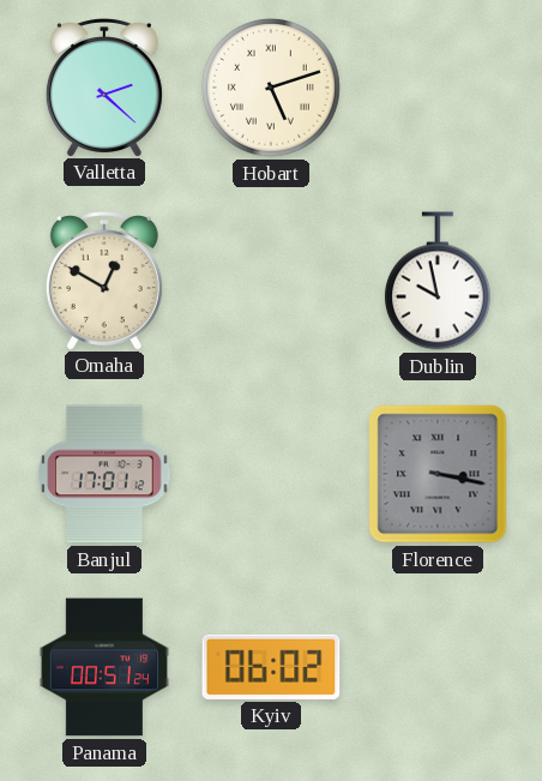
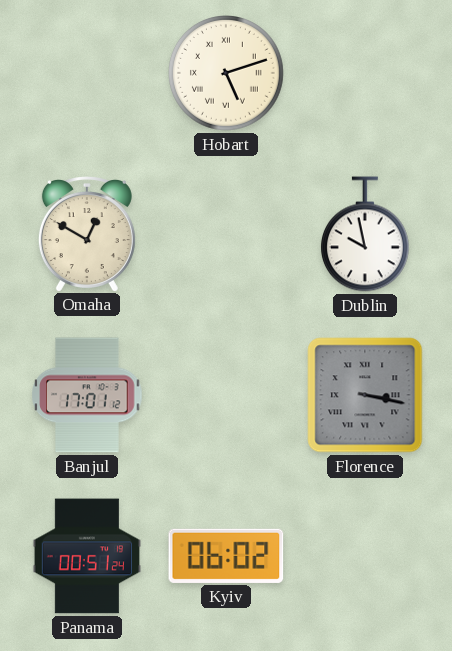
Valletta: 2:22 -> none
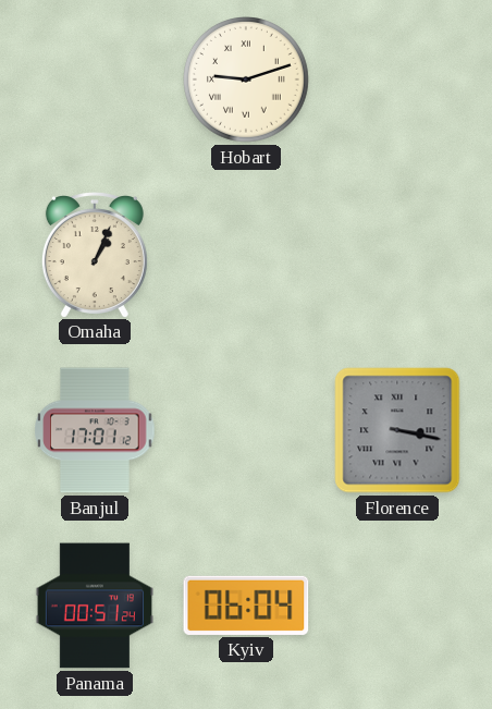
Hobart: 5:12 -> 9:12
Omaha: 12:50 -> 1:04
Dublin: 9:58 -> none
Kyiv: 06:02 -> 06:04
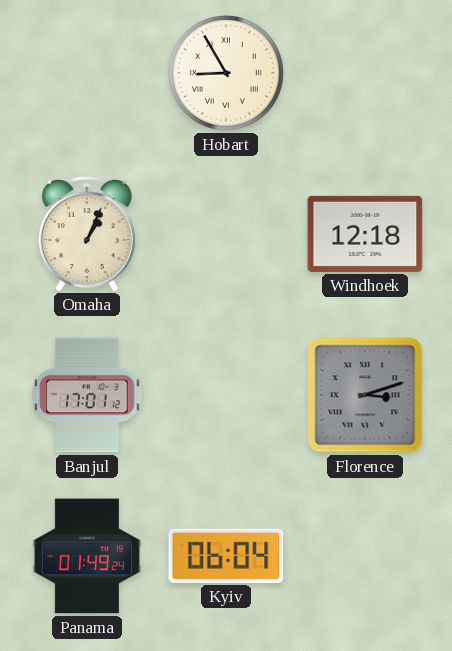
Hobart: 9:12 -> 8:55
Windhoek: none -> 12:18
Florence: 3:17 -> 3:12
Panama: 00:51 -> 01:49
